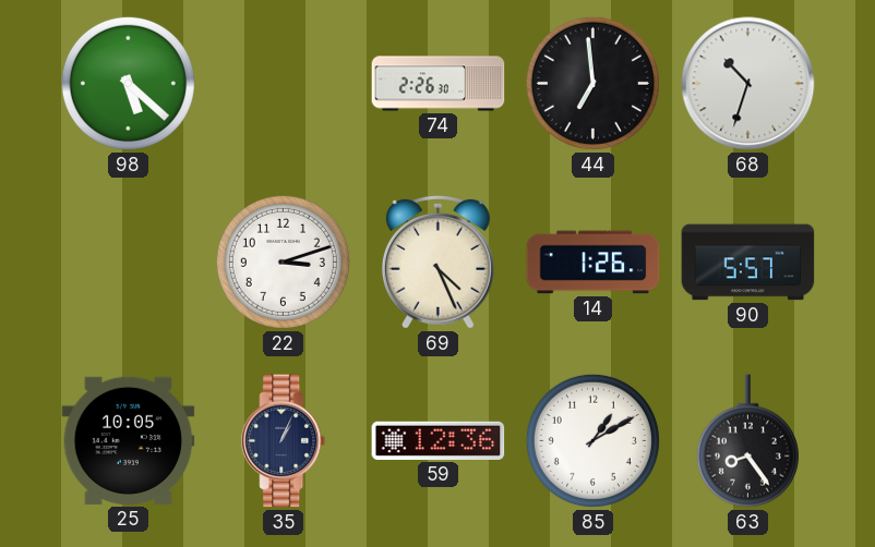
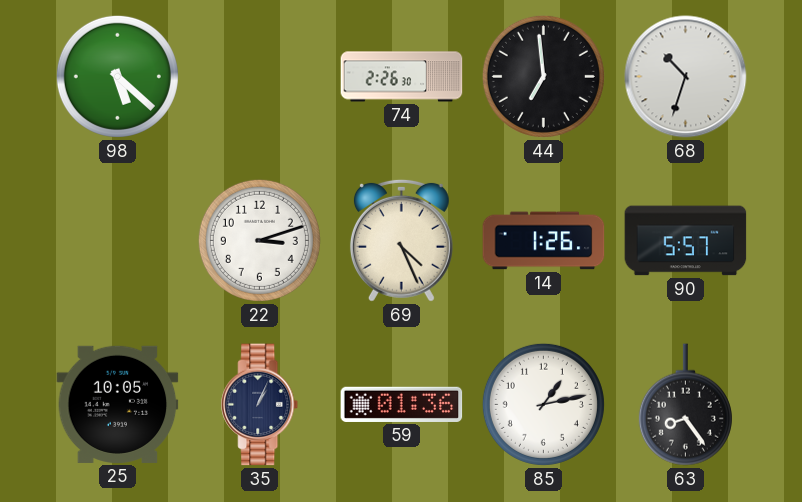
59: 12:36 -> 01:36
85: 1:10 -> 1:13
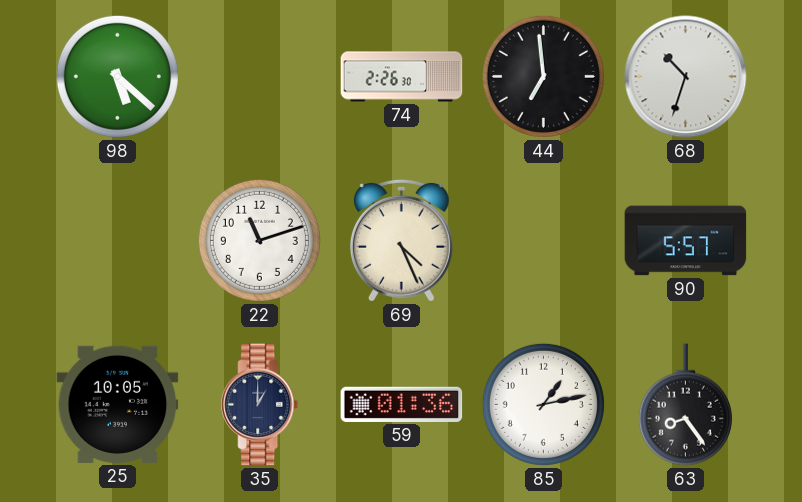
22: 3:12 -> 11:12
14: 1:26 -> none
35: 1:04 -> 1:00
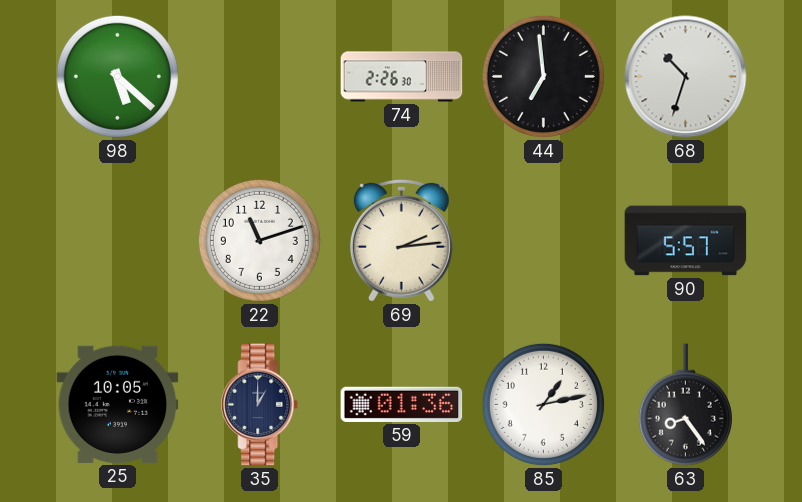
69: 4:26 -> 2:14
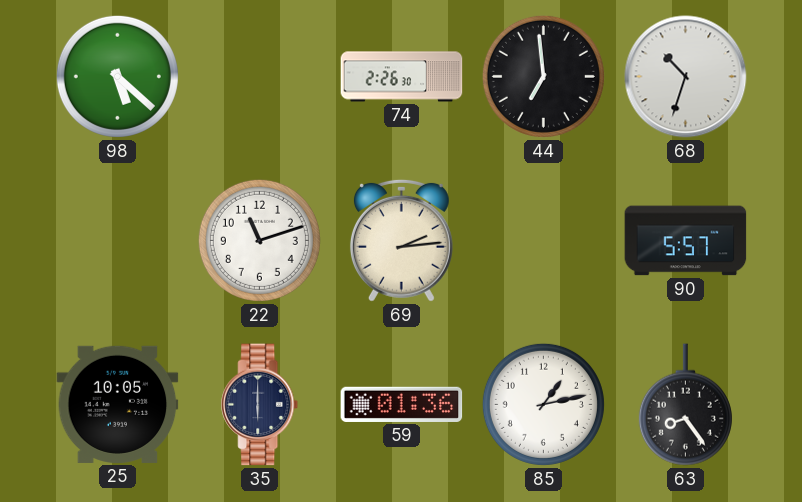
35: 1:00 -> 6:00
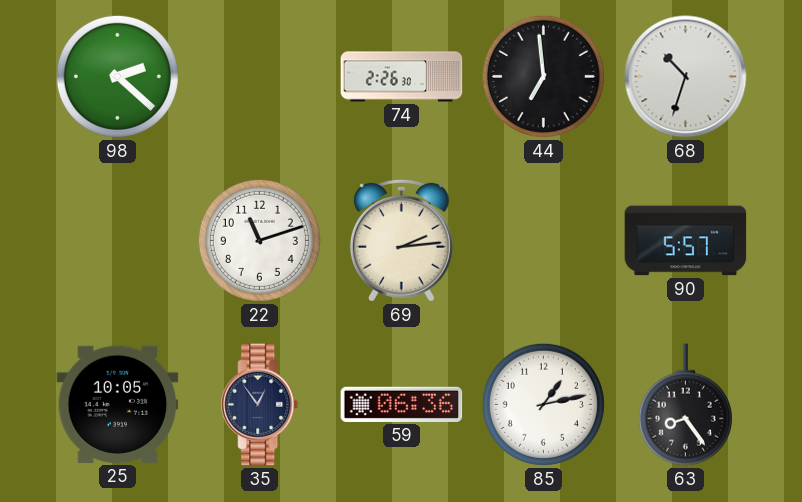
98: 5:22 -> 2:22
35: 6:00 -> 12:54
59: 01:36 -> 06:36
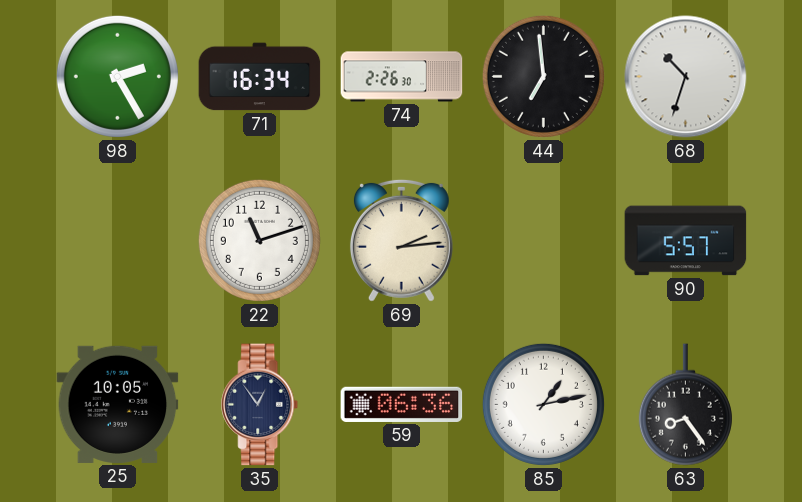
98: 2:22 -> 2:25
71: none -> 16:34
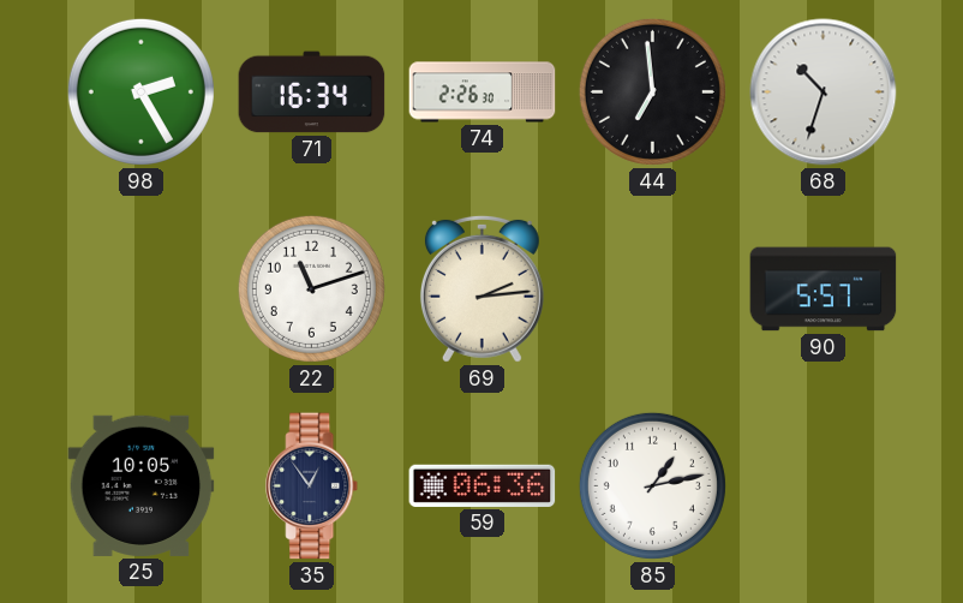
63: 8:24 -> none
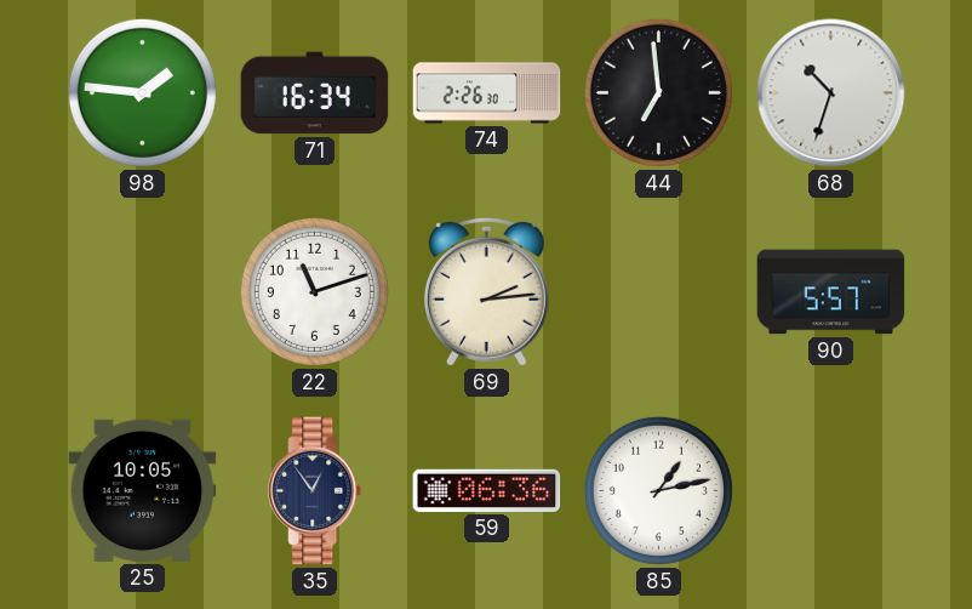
98: 2:25 -> 1:46
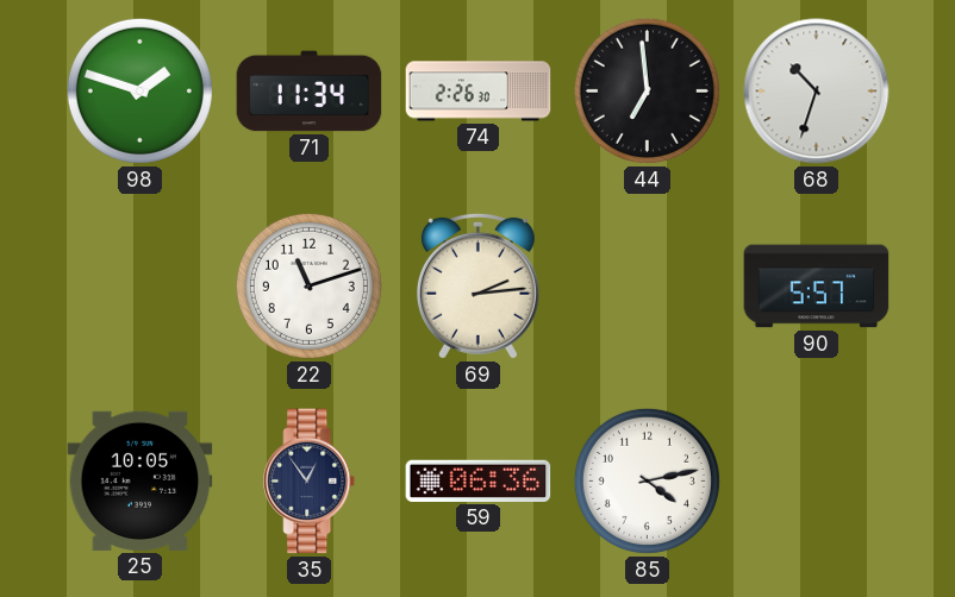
98: 1:46 -> 1:48
71: 16:34 -> 11:34
85: 1:13 -> 4:13
